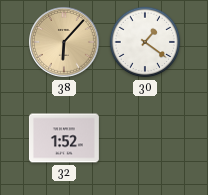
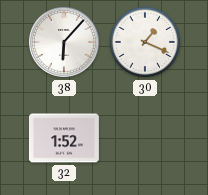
38 dial: champagne -> white
30: 1:21 -> 1:19
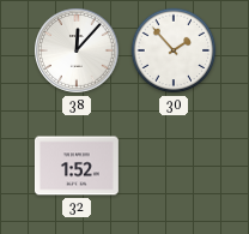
38: 6:07 -> 12:07
30: 1:19 -> 1:53
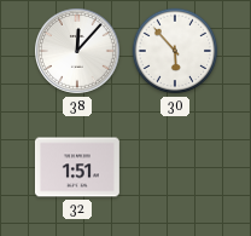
30: 1:53 -> 5:53
32: 1:52 -> 1:51
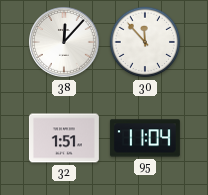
30: 5:53 -> 11:53
95: none -> 11:04
